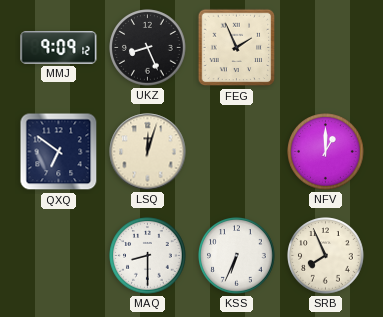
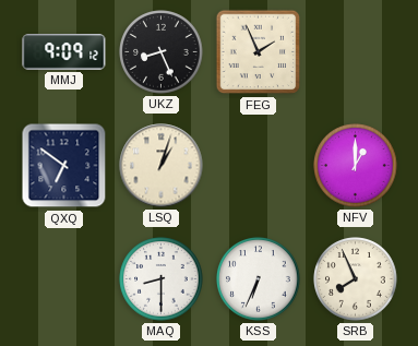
LSQ: 12:03 -> 1:03
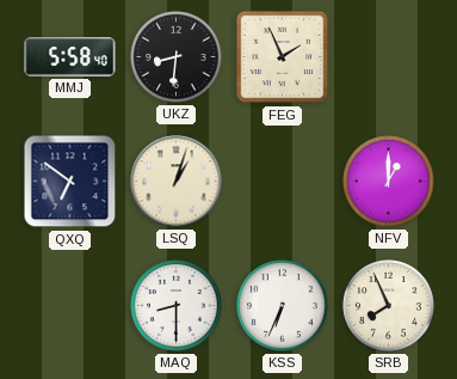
MMJ: 9:09 -> 5:58
UKZ: 8:26 -> 8:31
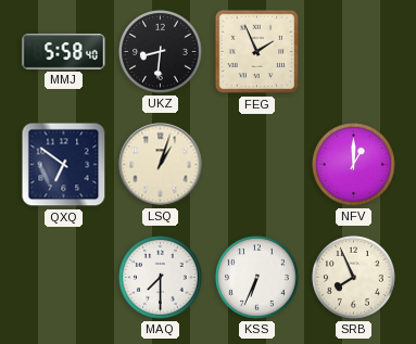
MAQ: 8:30 -> 7:30
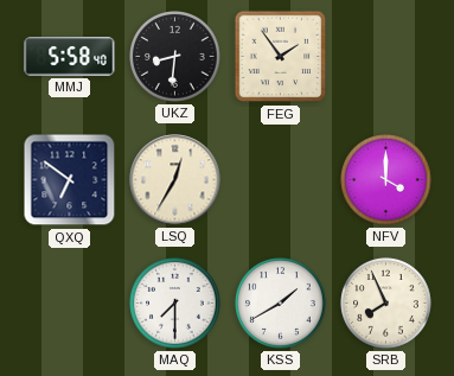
FEG: 1:56 -> 1:54
LSQ: 1:03 -> 12:35
NFV: 1:00 -> 4:00
KSS: 6:34 -> 1:40
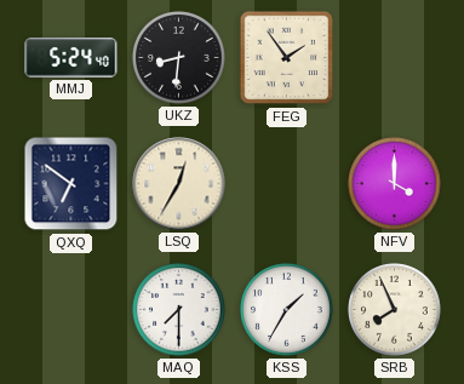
MMJ: 5:58 -> 5:24
KSS: 1:40 -> 1:35
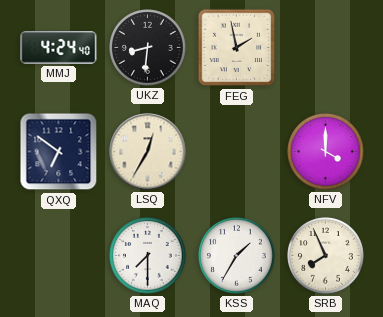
MMJ: 5:24 -> 4:24
FEG: 1:54 -> 1:58
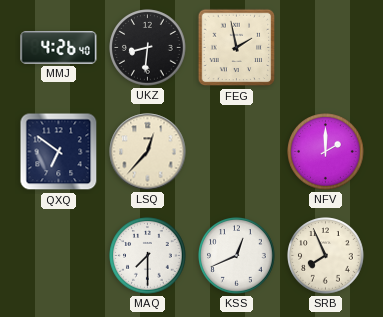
MMJ: 4:24 -> 4:26
LSQ: 12:35 -> 12:37
NFV: 4:00 -> 2:00
KSS: 1:35 -> 12:41
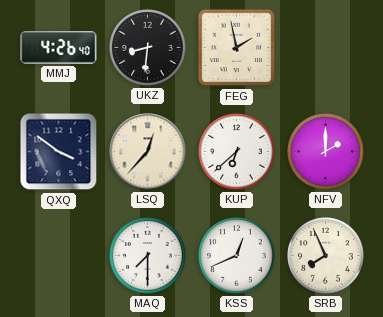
QXQ: 6:51 -> 3:51
KUP: none -> 6:38
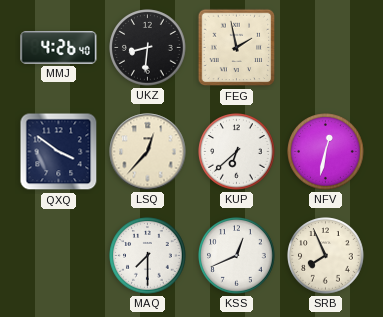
NFV: 2:00 -> 12:32
